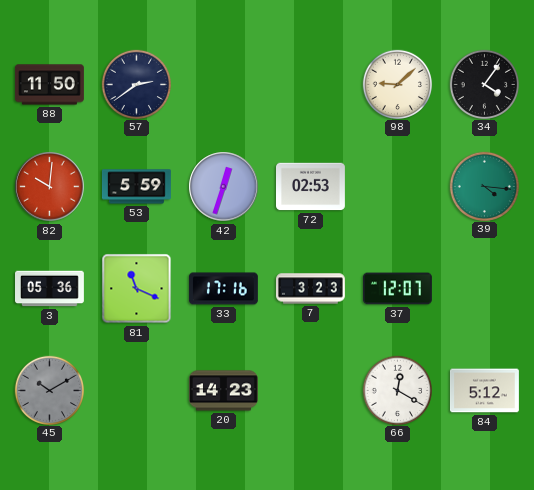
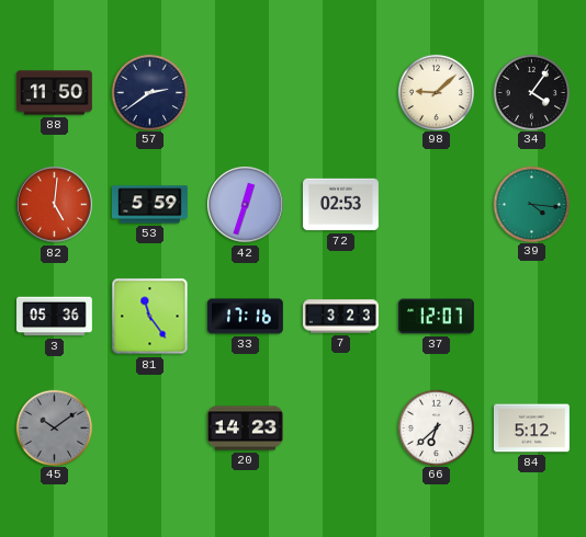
82: 10:01 -> 5:01
81: 11:19 -> 11:24
45: 10:10 -> 10:09
66: 12:20 -> 6:38
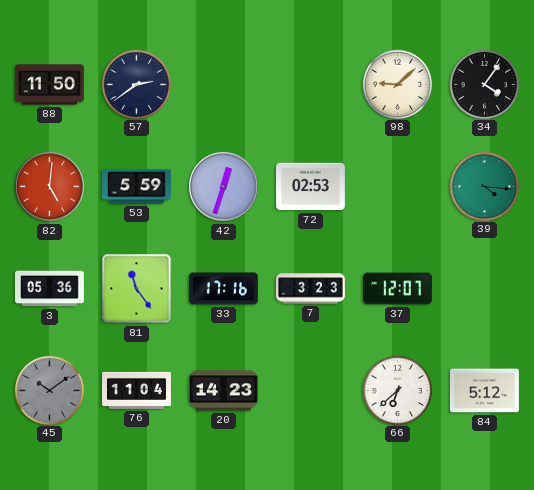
76: none -> 11:04
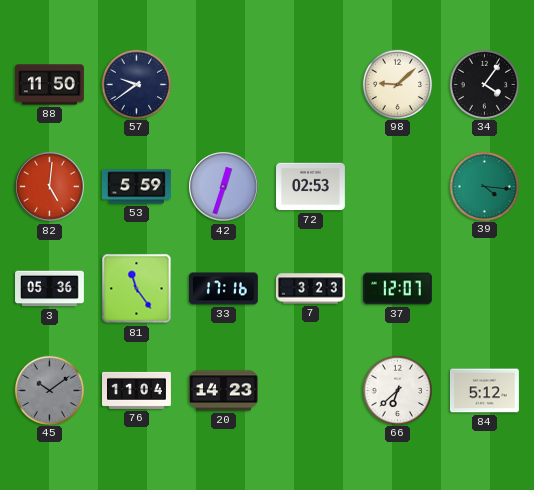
57: 2:39 -> 9:39
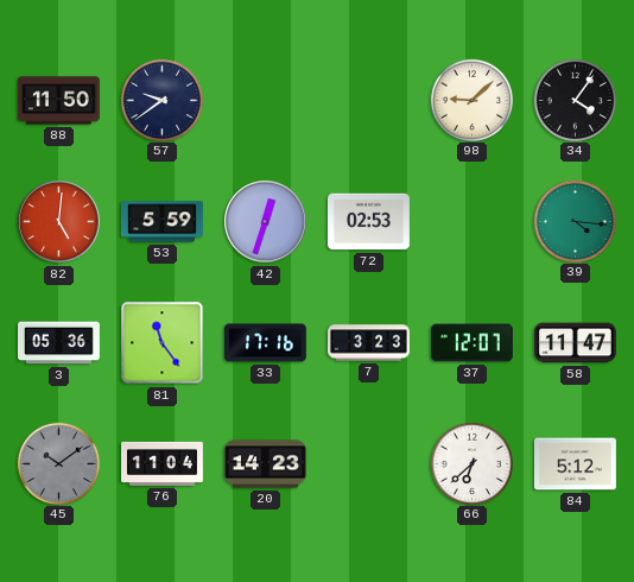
58: none -> 11:47
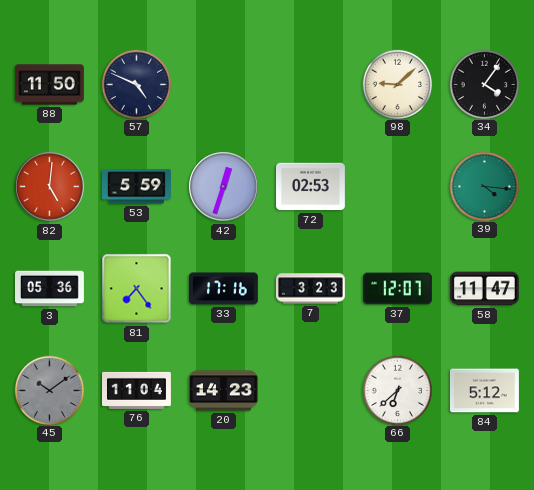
57: 9:39 -> 4:49
81: 11:24 -> 7:24
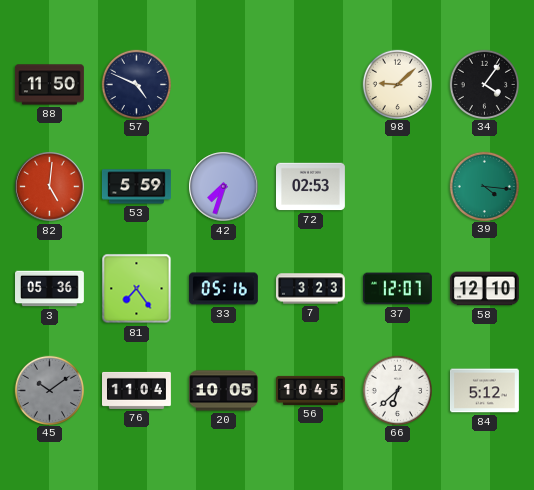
42: 12:33 -> 7:33
33: 17:16 -> 05:16
58: 11:47 -> 12:10
20: 14:23 -> 10:05
56: none -> 10:45
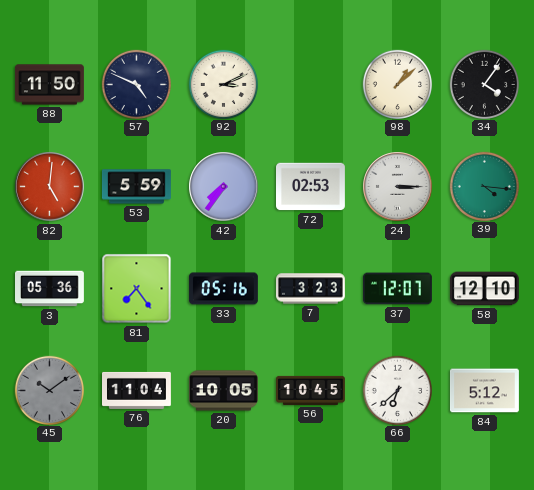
92: none -> 3:11
98: 9:08 -> 1:08
42: 7:33 -> 7:36
24: none -> 3:15
